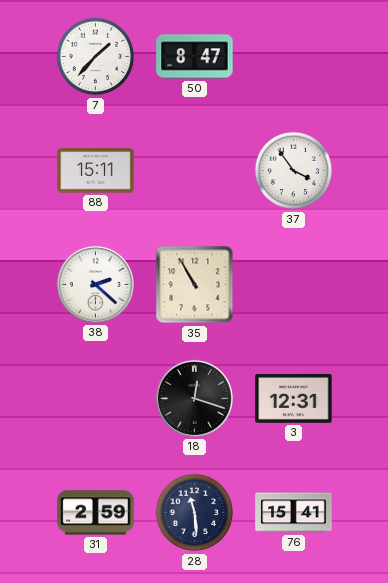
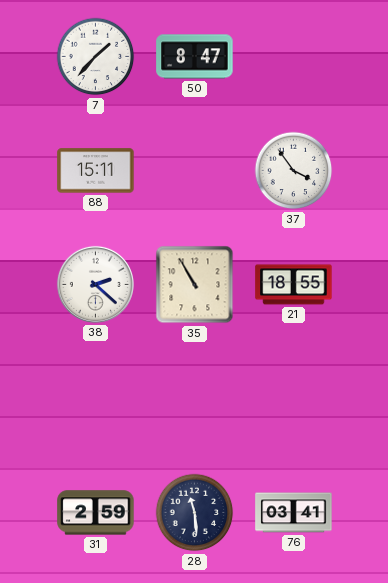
21: none -> 18:55
18: 12:18 -> none
3: 12:31 -> none
76: 15:41 -> 03:41
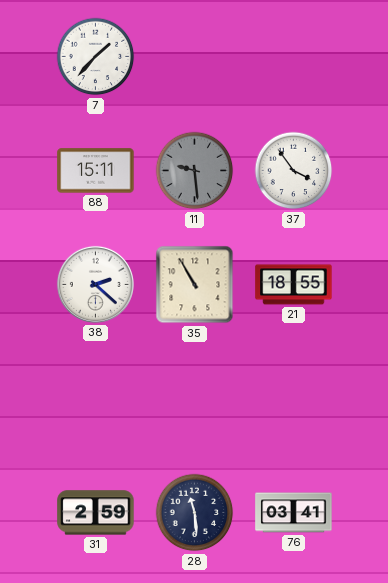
50: 8:47 -> none
11: none -> 9:29
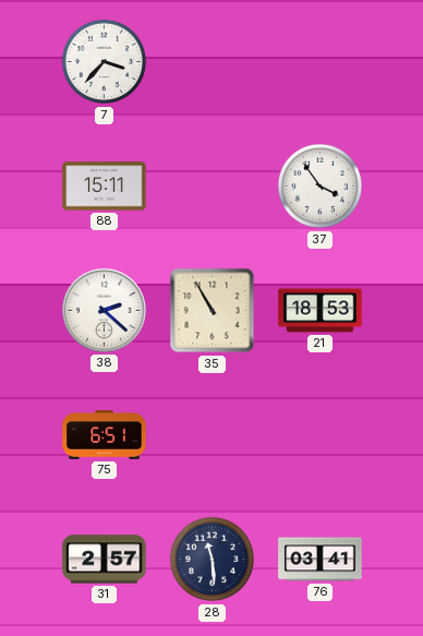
7: 1:37 -> 3:37
11: 9:29 -> none
21: 18:55 -> 18:53
75: none -> 6:51
31: 2:59 -> 2:57
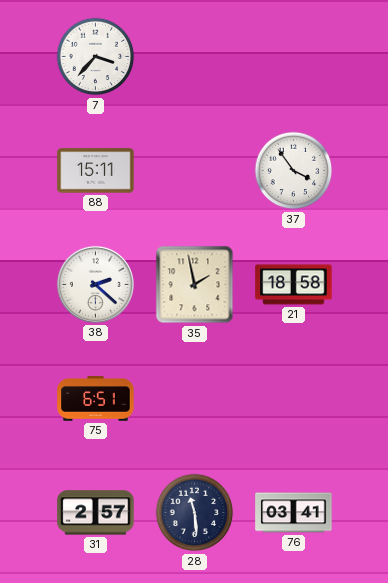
35: 10:55 -> 1:58
21: 18:53 -> 18:58
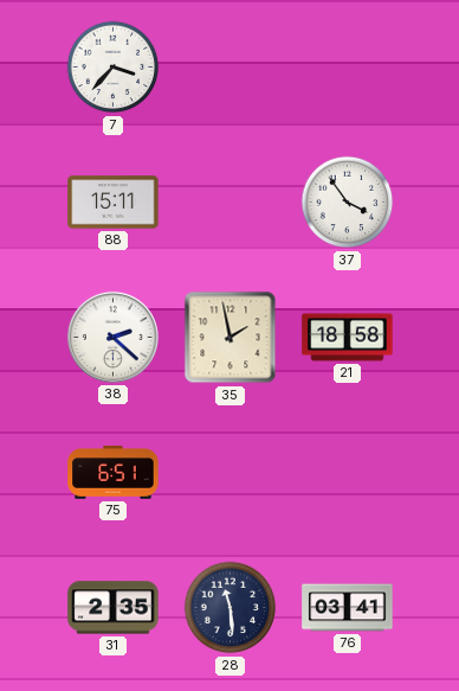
31: 2:57 -> 2:35
